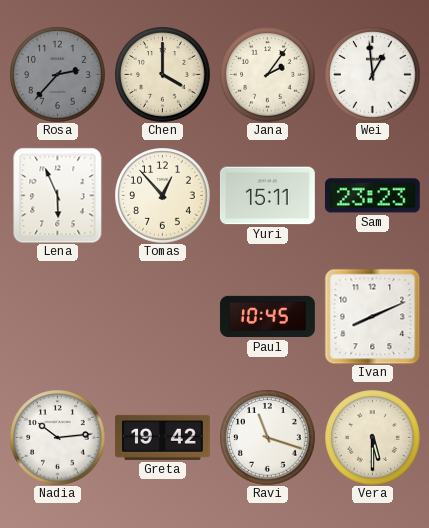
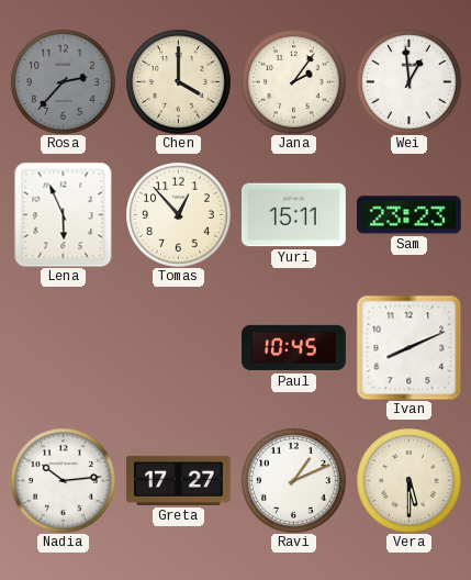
Greta: 19:42 -> 17:27
Ravi: 11:18 -> 1:11
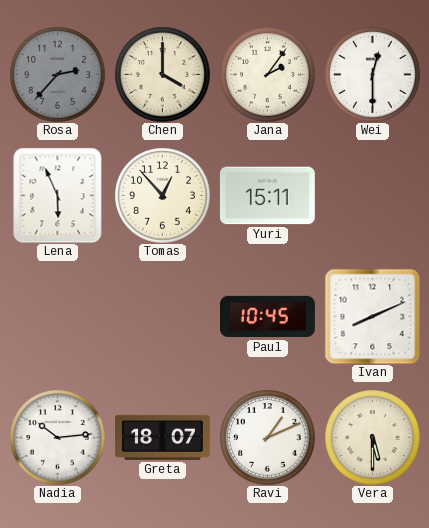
Wei: 12:59 -> 12:30
Sam: 23:23 -> none
Greta: 17:27 -> 18:07
